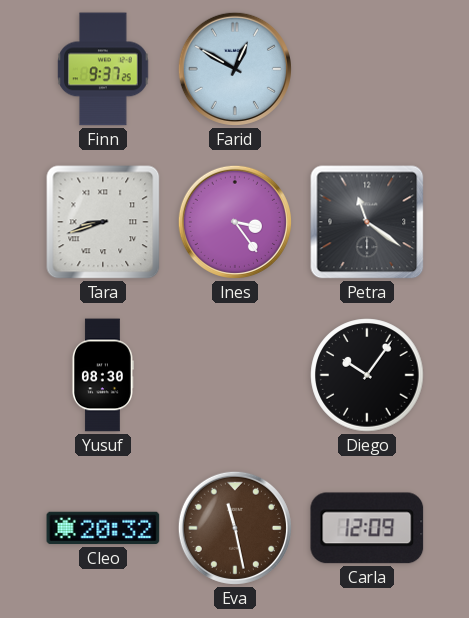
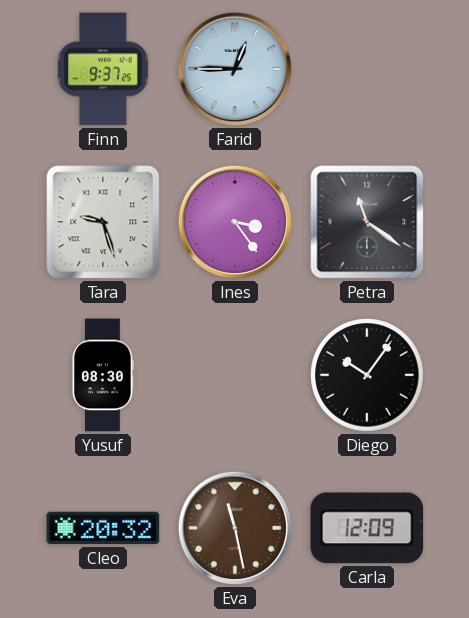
Farid: 12:50 -> 12:45
Tara: 8:42 -> 9:27
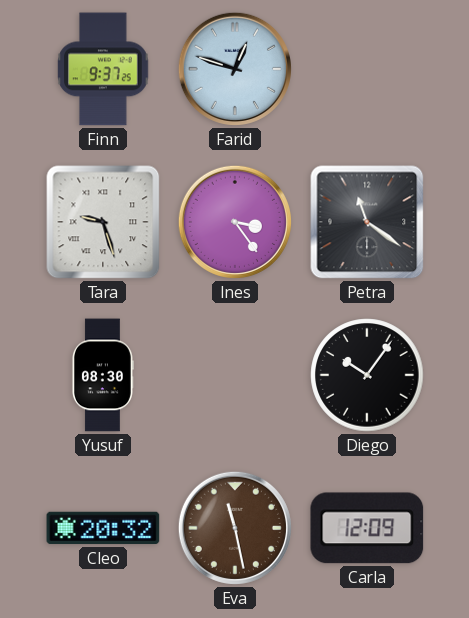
Farid: 12:45 -> 12:48
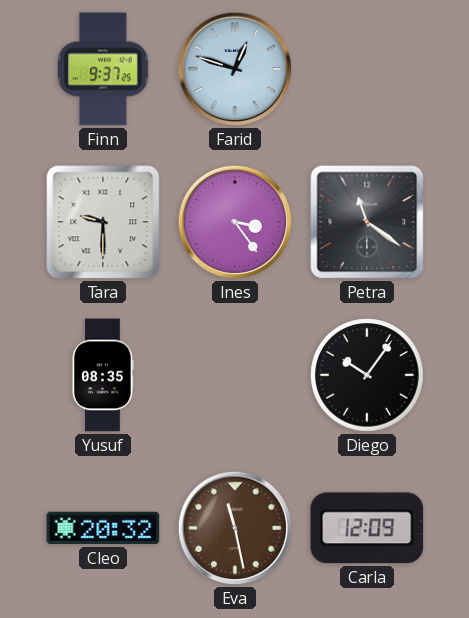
Tara: 9:27 -> 9:30
Yusuf: 08:30 -> 08:35
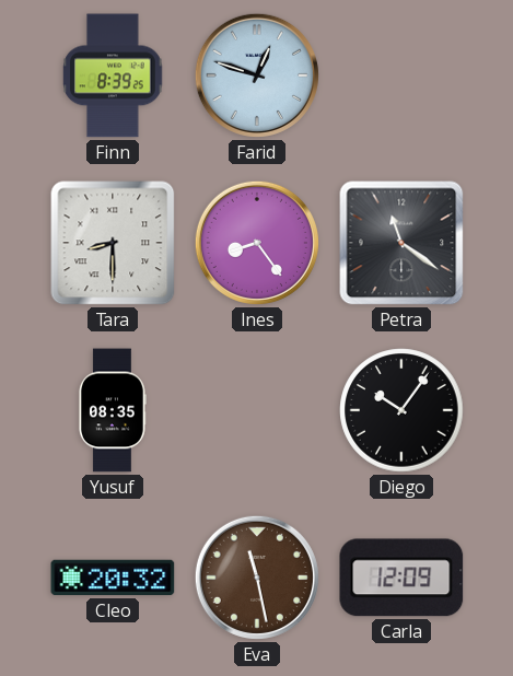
Finn: 9:37 -> 8:39
Tara: 9:30 -> 8:30
Ines: 3:24 -> 8:24
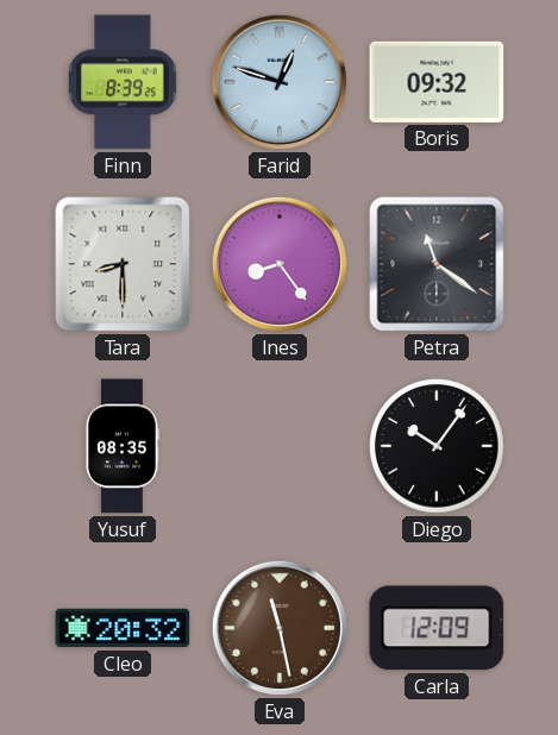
Boris: none -> 09:32
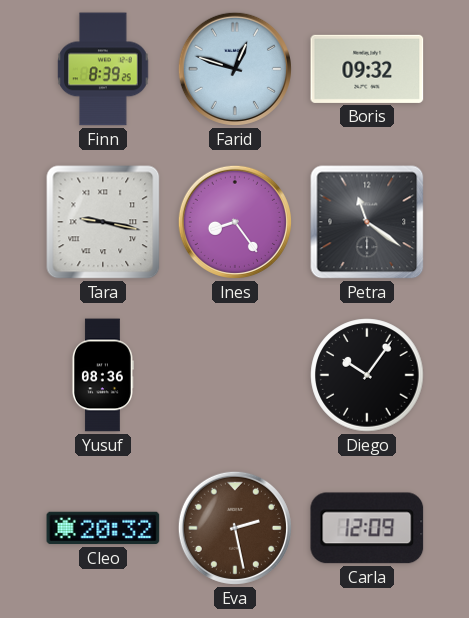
Tara: 8:30 -> 9:17
Yusuf: 08:35 -> 08:36
Eva: 11:28 -> 2:28
